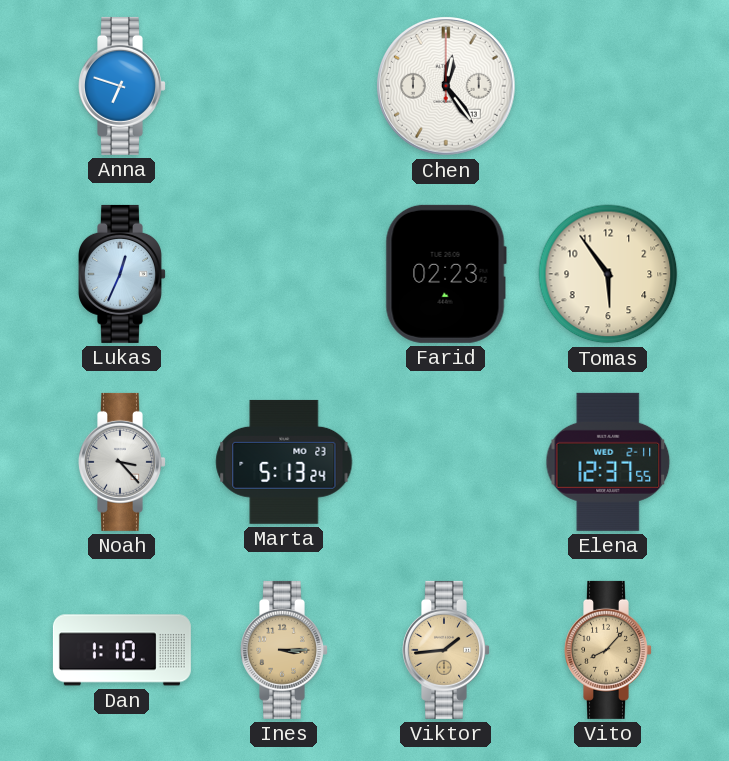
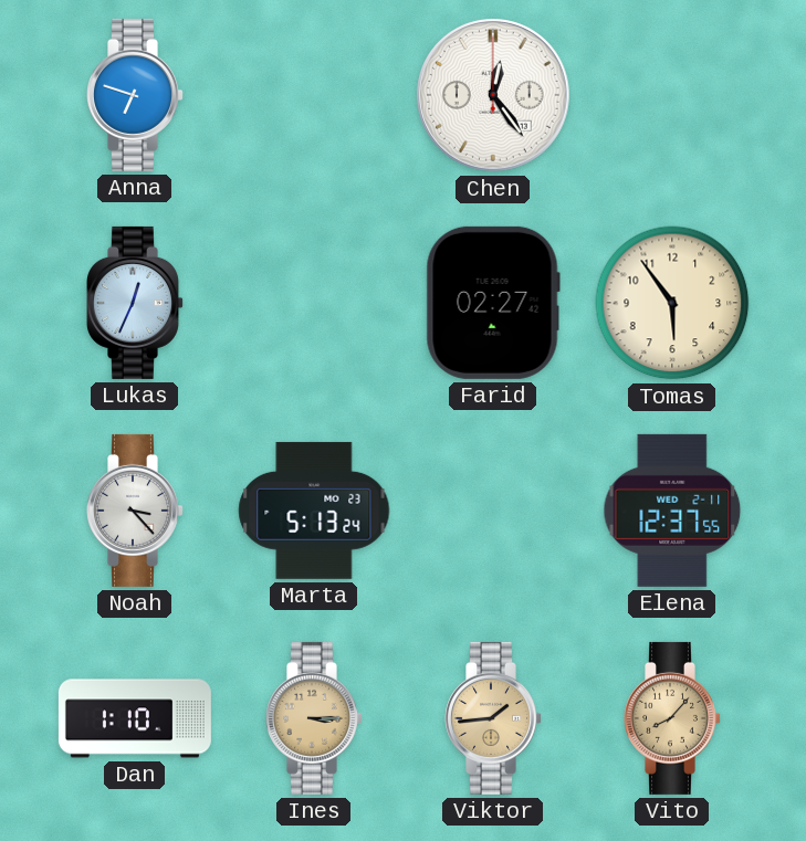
Farid: 02:23 -> 02:27
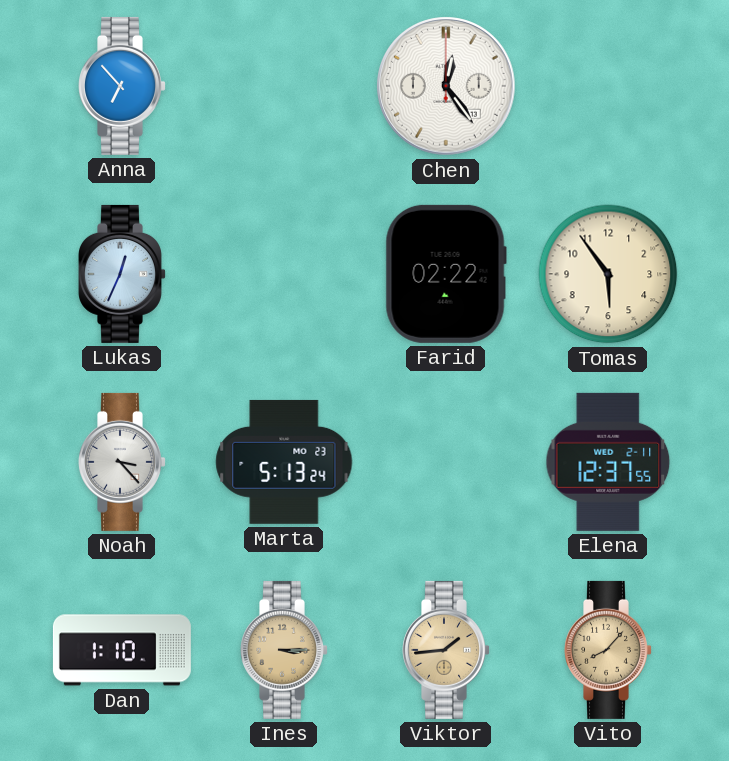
Anna: 6:48 -> 6:53
Farid: 02:27 -> 02:22
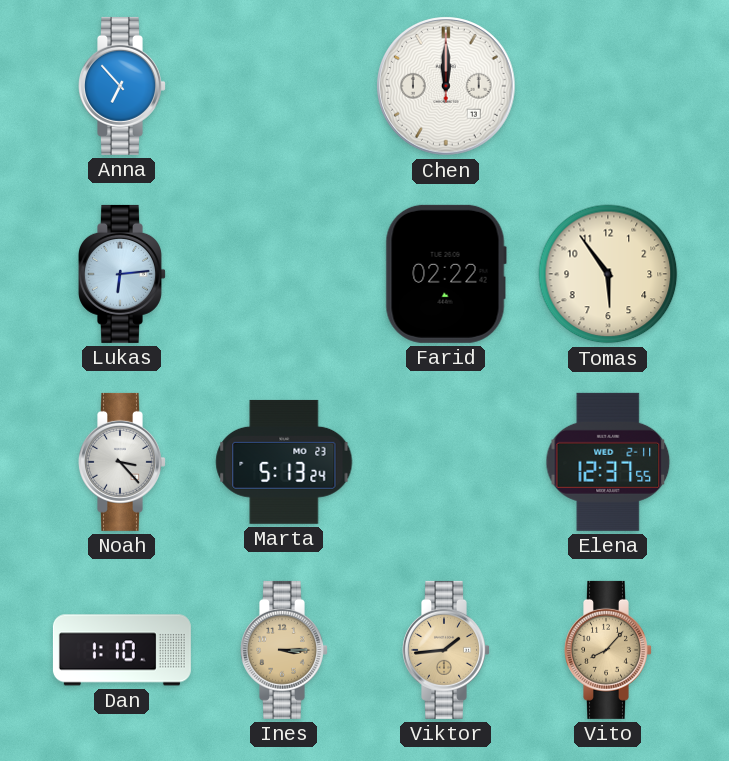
Chen: 12:24 -> 12:00
Lukas: 12:34 -> 6:14
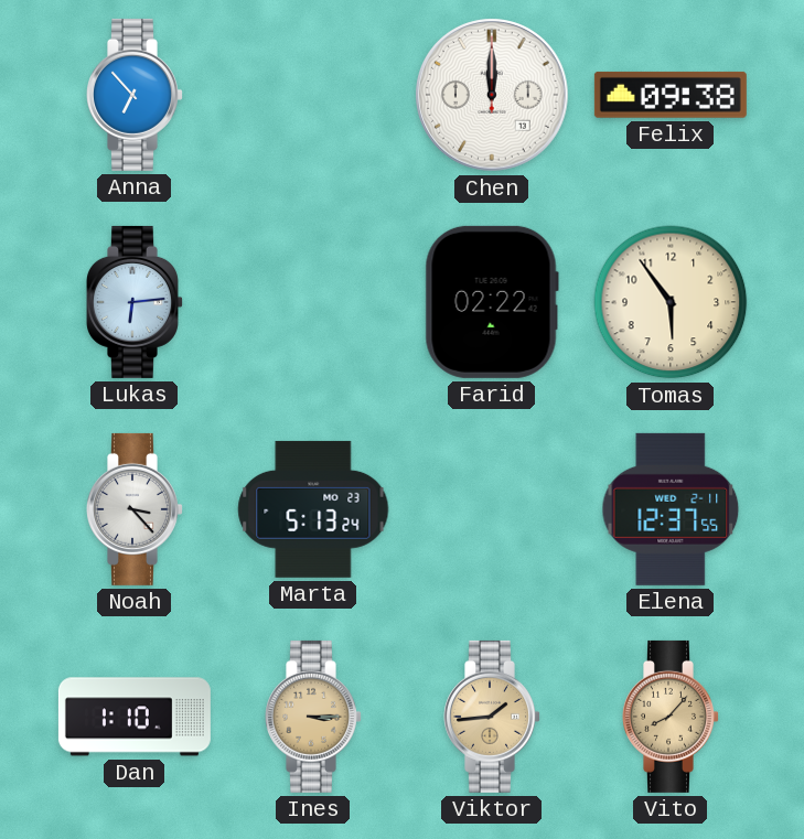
Felix: none -> 09:38
